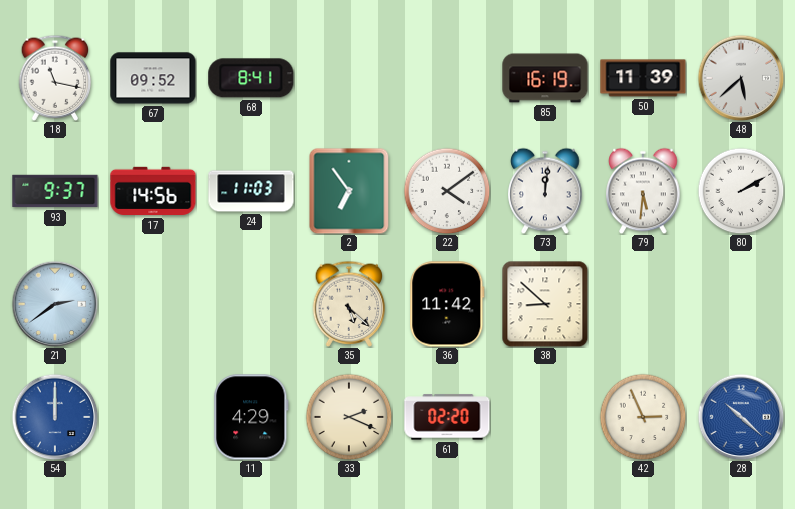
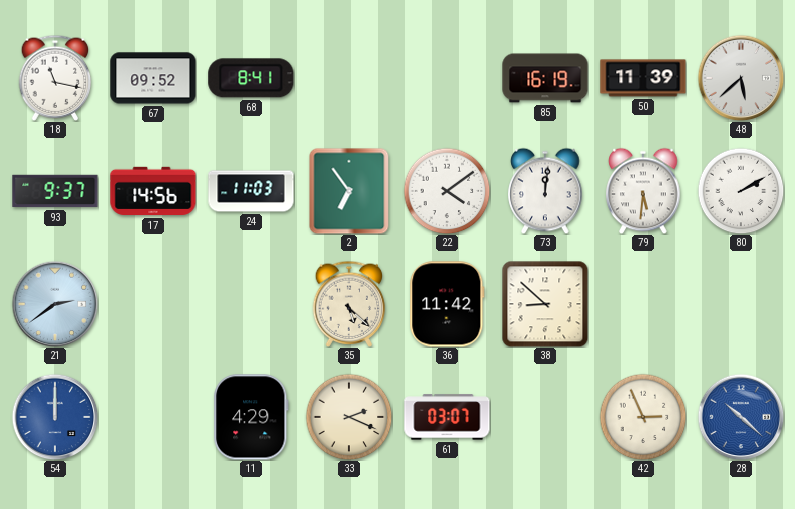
61: 02:20 -> 03:07
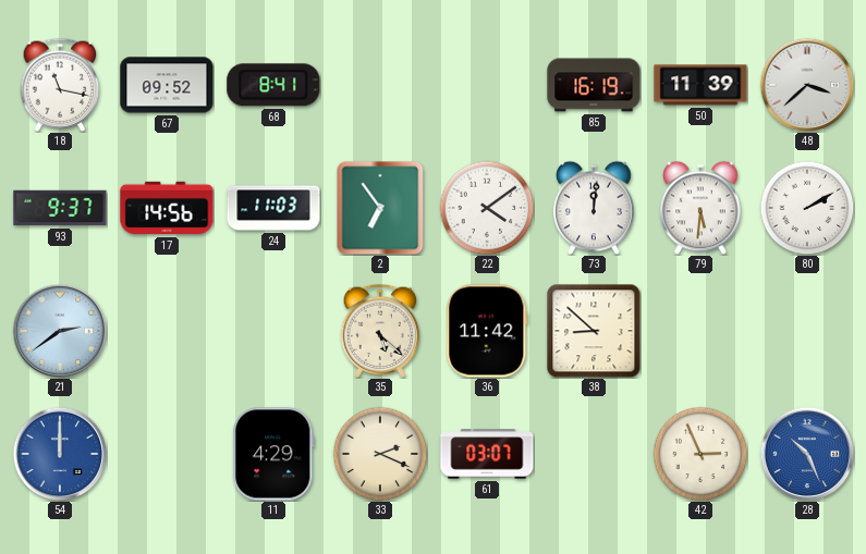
48: 5:38 -> 3:38
28: 10:22 -> 10:26
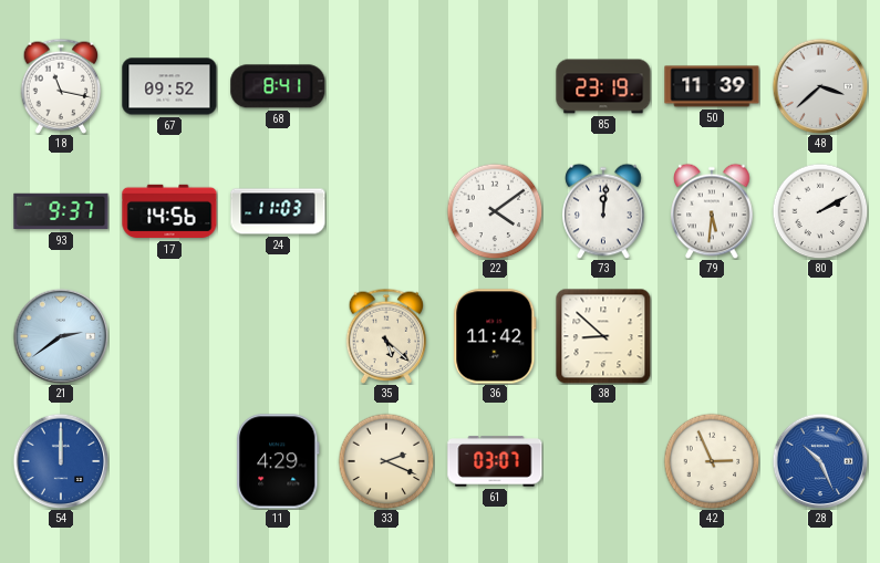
85: 16:19 -> 23:19
2: 6:54 -> none
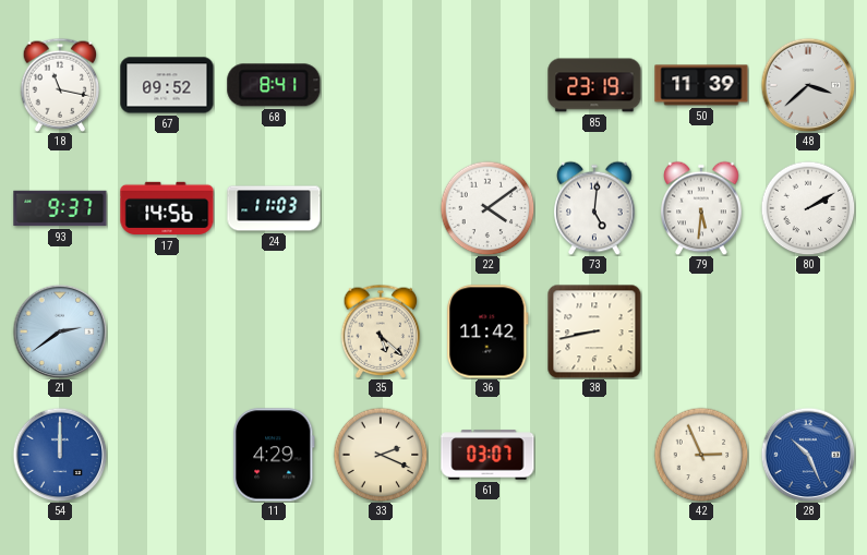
73: 12:01 -> 5:01
38: 8:52 -> 8:43
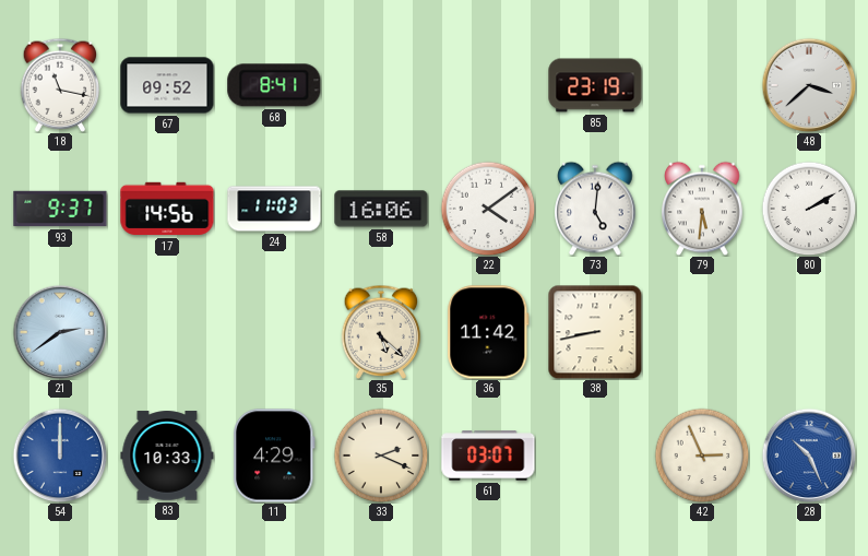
50: 11:39 -> none
58: none -> 16:06
83: none -> 10:33
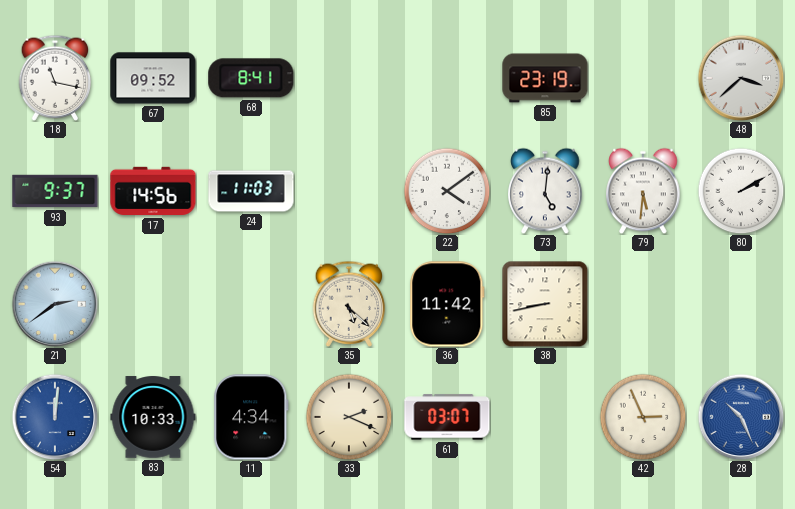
58: 16:06 -> none
54: 12:00 -> 12:01
11: 4:29 -> 4:34
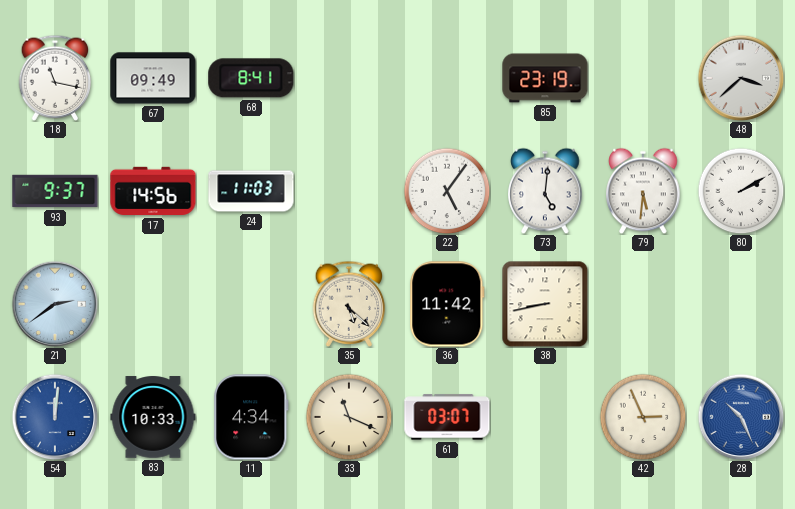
67: 09:52 -> 09:49
22: 4:09 -> 5:06
33: 2:19 -> 11:19
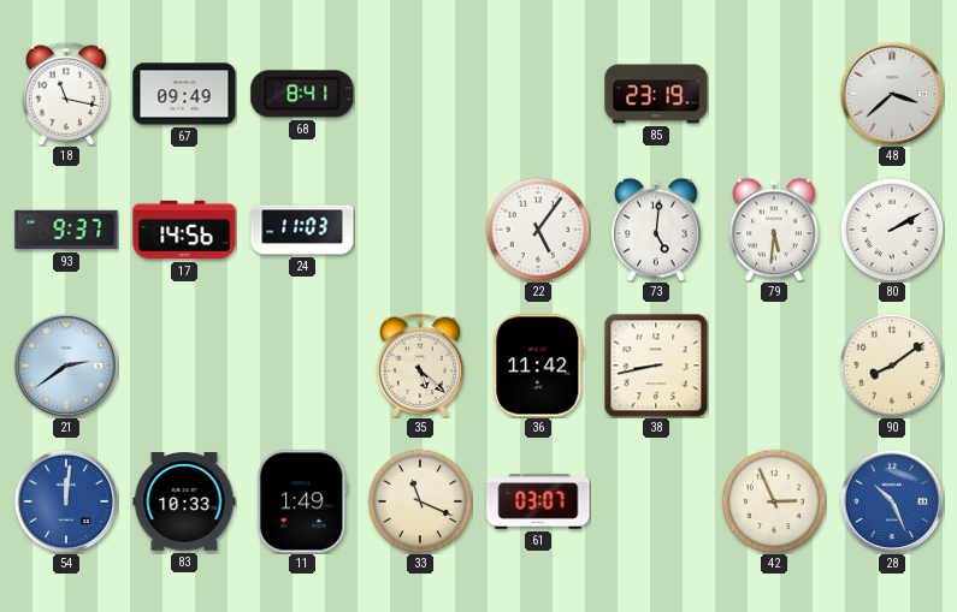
90: none -> 8:09
11: 4:34 -> 1:49
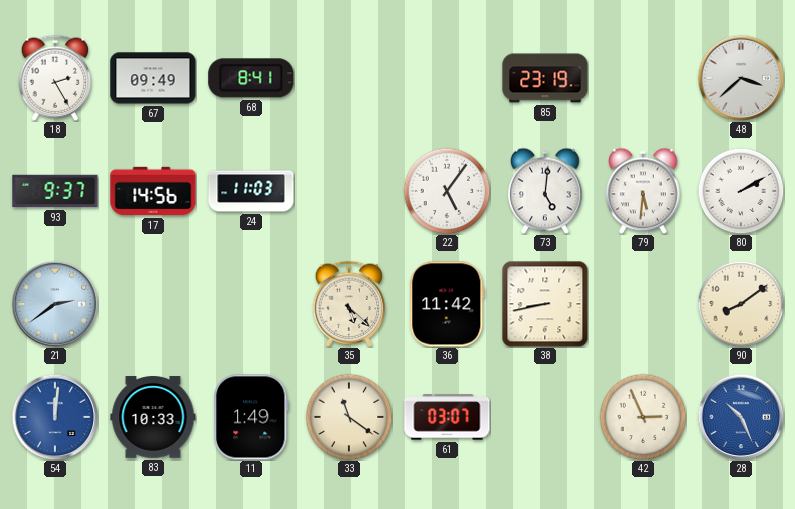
18: 11:17 -> 2:25
33: 11:19 -> 11:21
